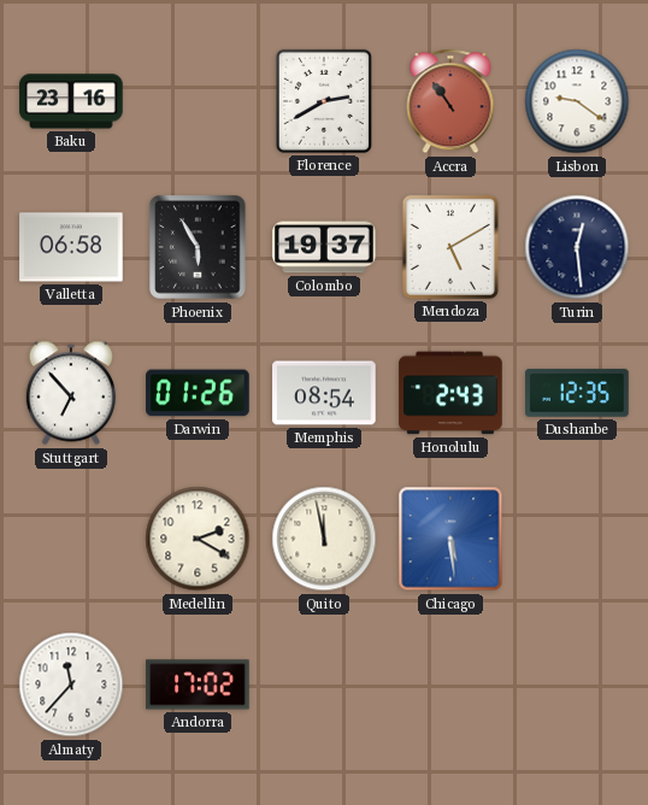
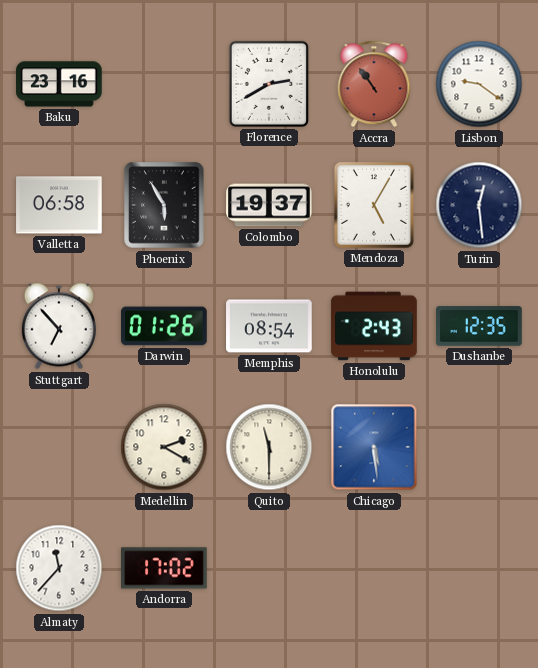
Mendoza: 5:10 -> 5:05
Quito: 11:58 -> 11:30
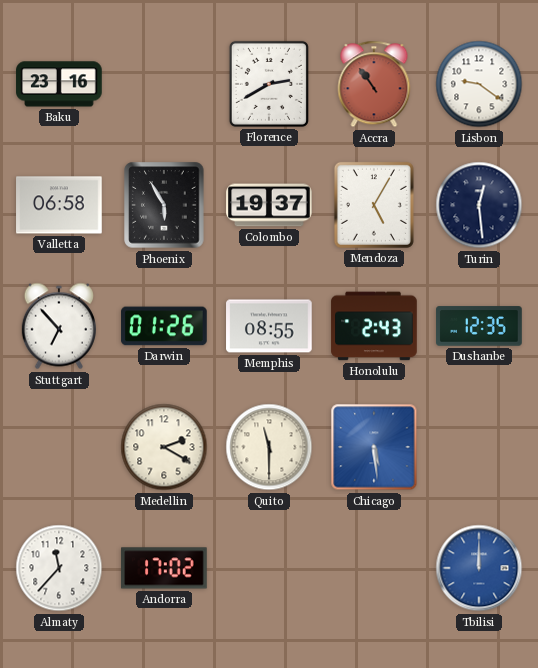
Memphis: 08:54 -> 08:55
Tbilisi: none -> 12:00
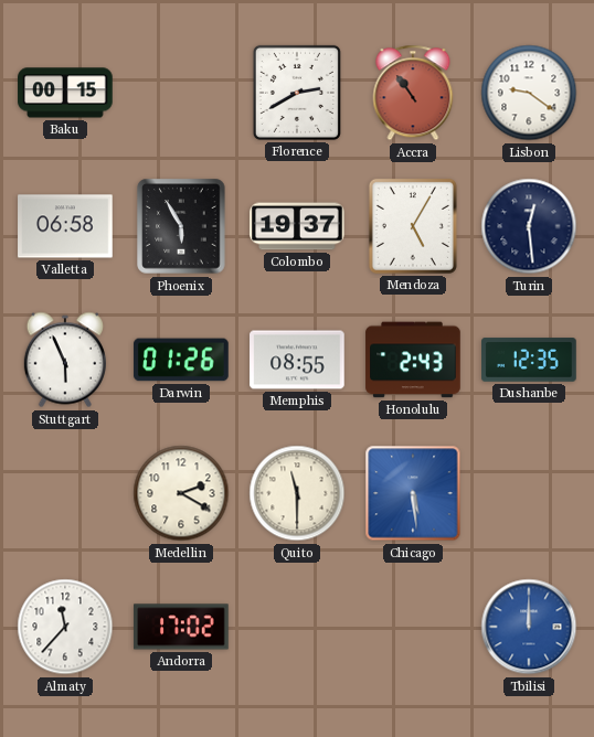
Baku: 23:16 -> 00:15
Stuttgart: 6:53 -> 5:56
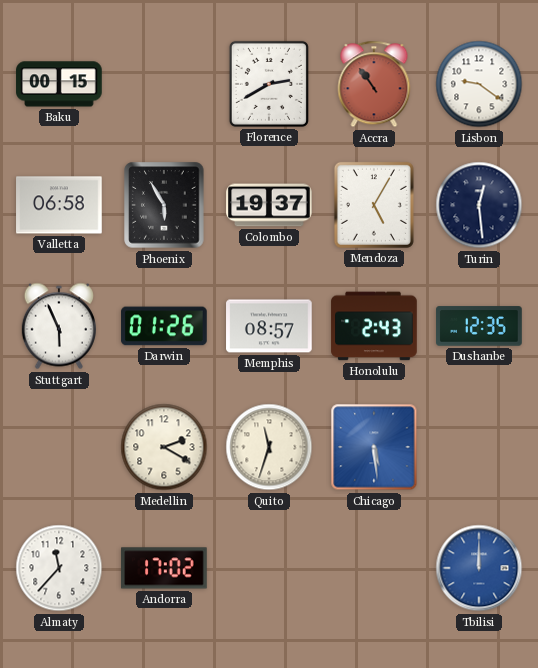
Memphis: 08:55 -> 08:57
Quito: 11:30 -> 11:33
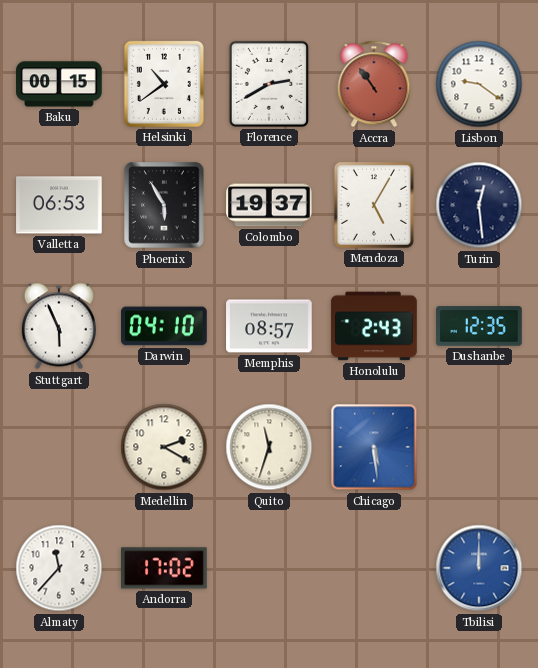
Helsinki: none -> 10:39
Valletta: 06:58 -> 06:53
Darwin: 01:26 -> 04:10
